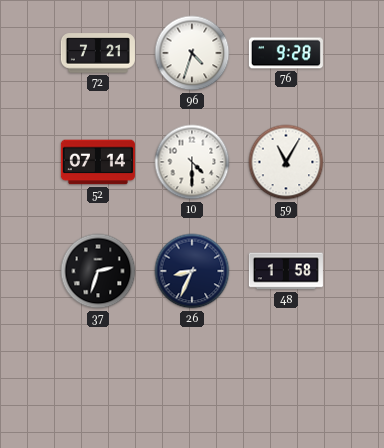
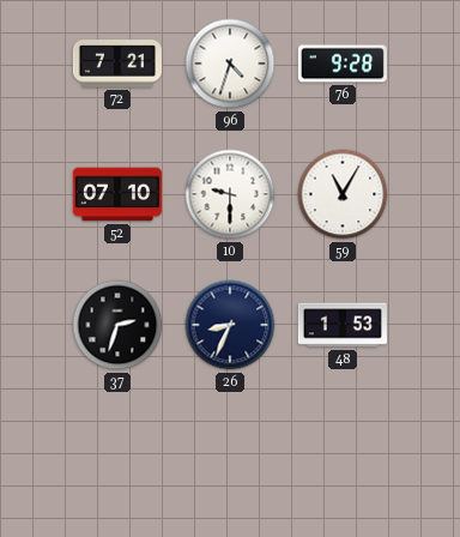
52: 07:14 -> 07:10
10: 4:30 -> 9:30
48: 1:58 -> 1:53
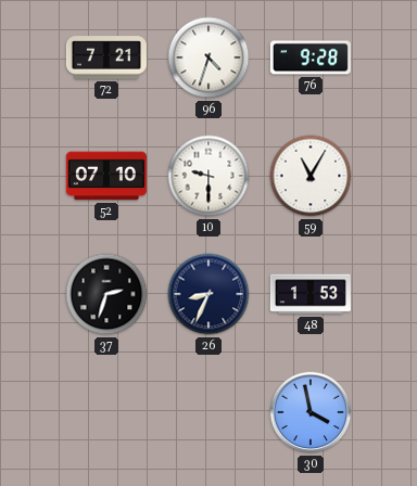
30: none -> 3:58
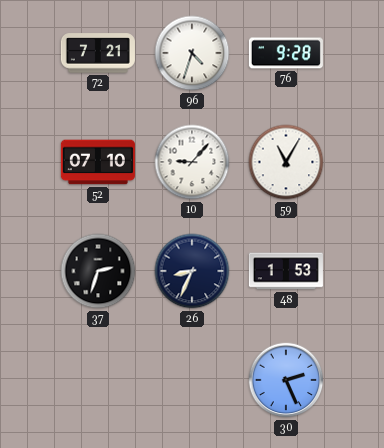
10: 9:30 -> 9:07
30: 3:58 -> 2:26
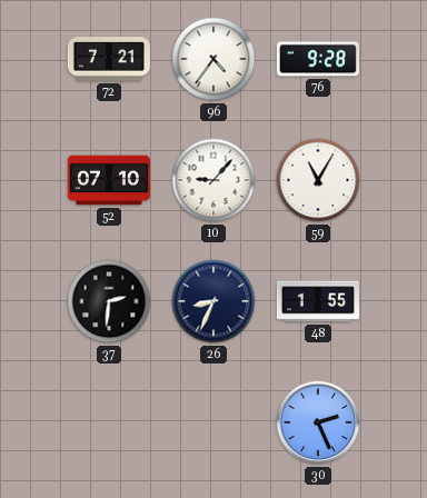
96: 4:33 -> 4:36
37: 2:33 -> 2:31
48: 1:53 -> 1:55
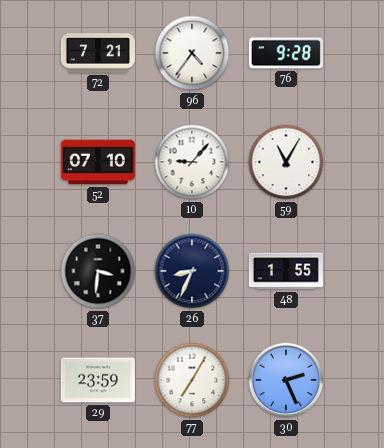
37: 2:31 -> 3:31
29: none -> 23:59
77: none -> 7:05
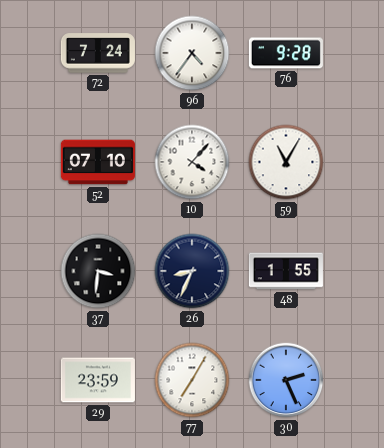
72: 7:21 -> 7:24
10: 9:07 -> 4:07
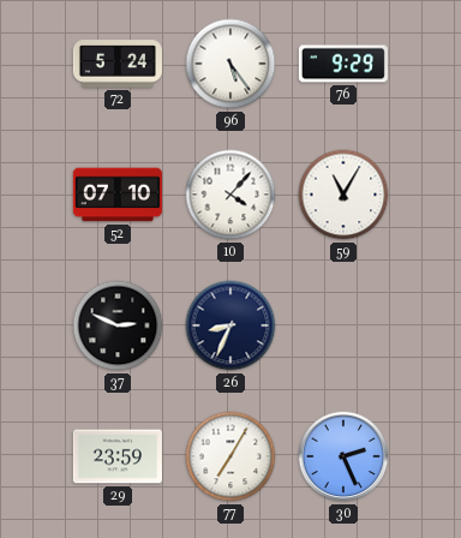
72: 7:24 -> 5:24
96: 4:36 -> 5:24
76: 9:28 -> 9:29
37: 3:31 -> 2:49
48: 1:55 -> none
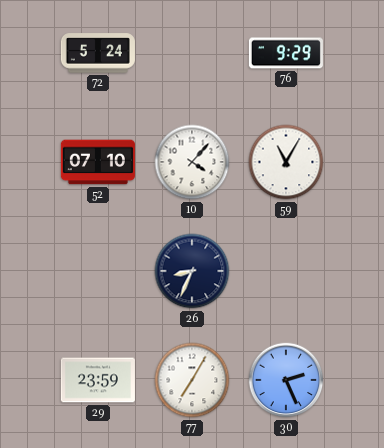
96: 5:24 -> none
37: 2:49 -> none
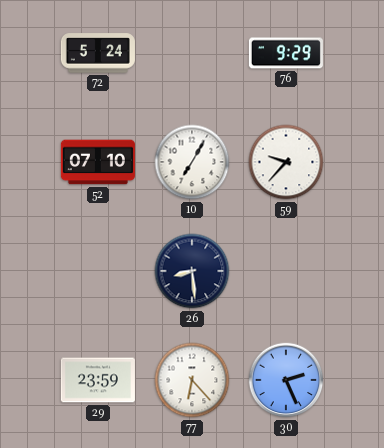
10: 4:07 -> 7:05
59: 11:05 -> 9:37
26: 8:34 -> 8:29
77: 7:05 -> 6:23
